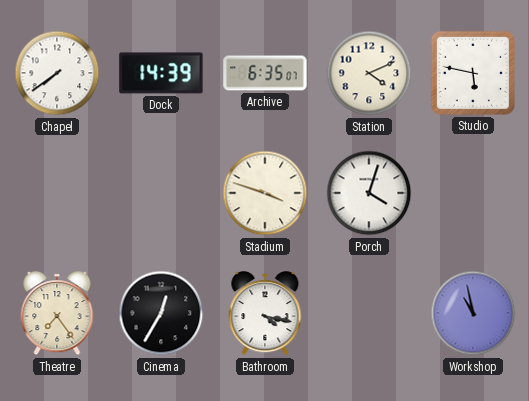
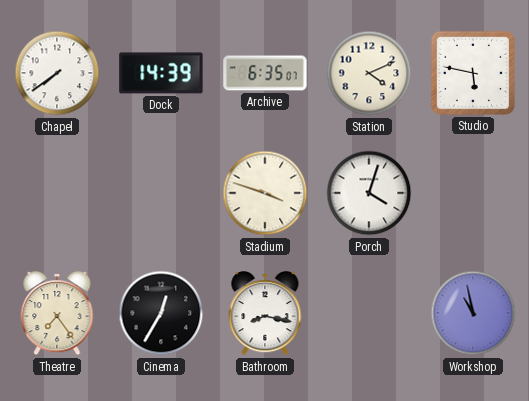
Bathroom: 4:17 -> 8:17
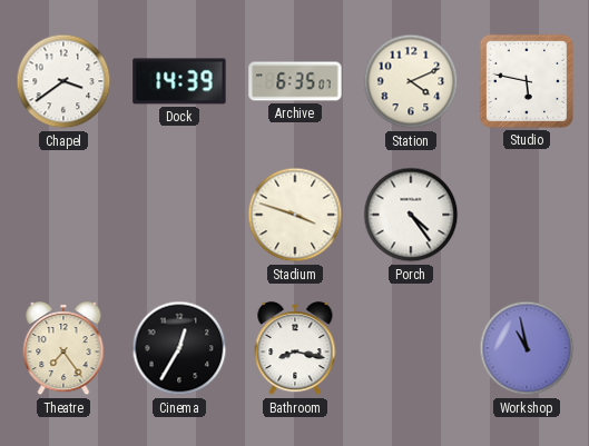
Chapel: 7:39 -> 3:39
Porch: 4:03 -> 4:24
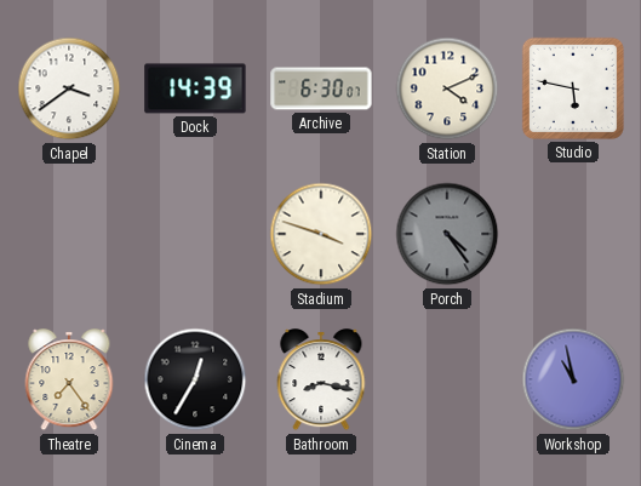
Archive: 6:35 -> 6:30
Porch dial: white -> grey
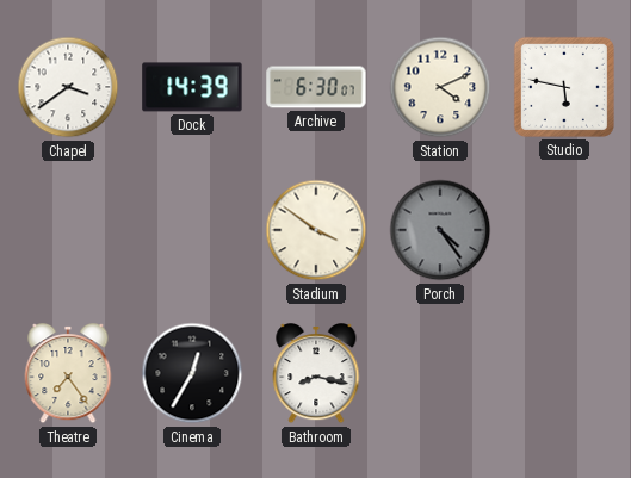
Stadium: 3:48 -> 3:51
Workshop: 10:58 -> none
